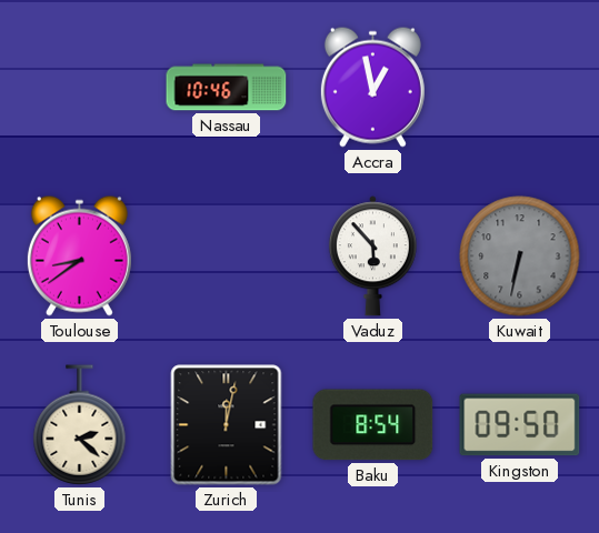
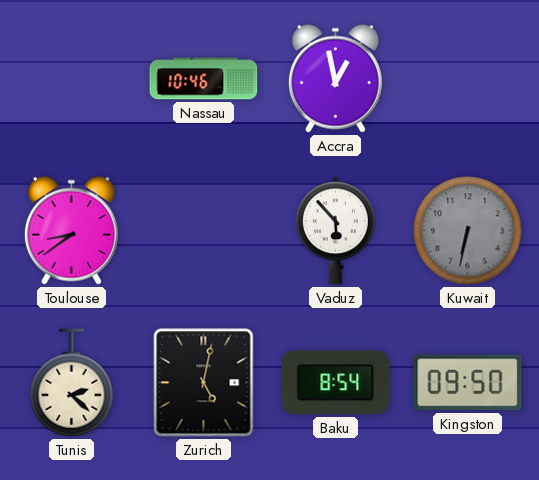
Zurich: 12:02 -> 5:02
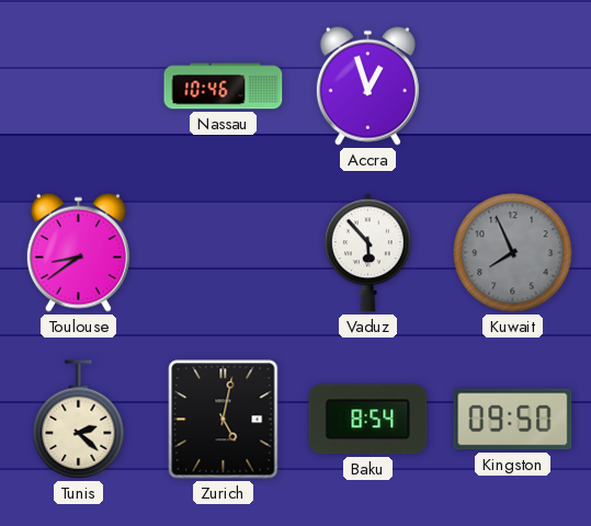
Accra: 12:58 -> 12:57
Kuwait: 6:32 -> 7:56
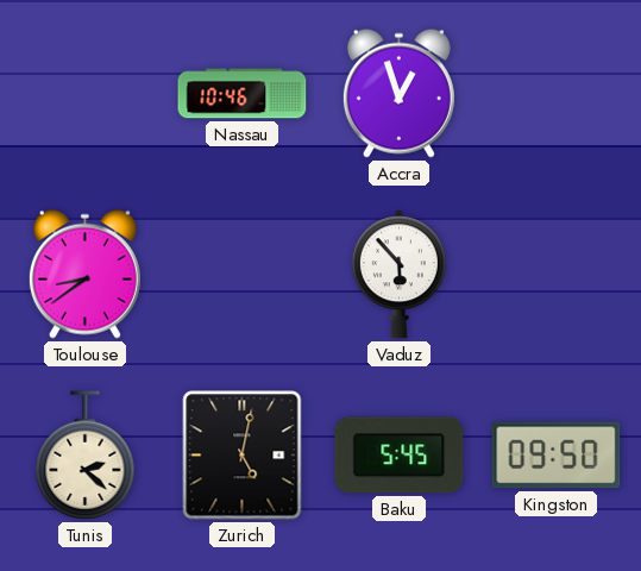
Kuwait: 7:56 -> none
Baku: 8:54 -> 5:45
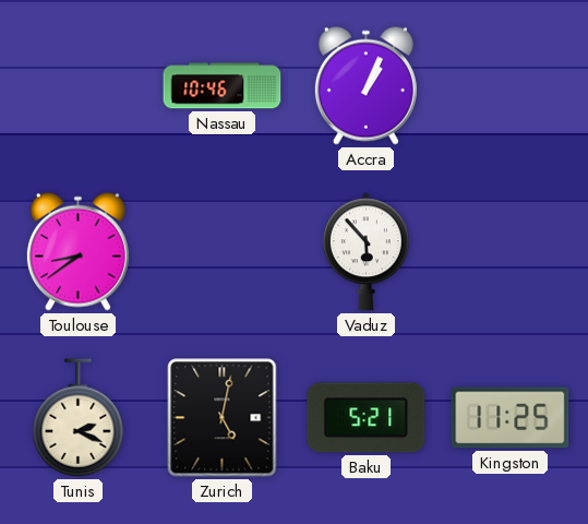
Accra: 12:57 -> 1:04
Tunis: 2:22 -> 2:19
Baku: 5:45 -> 5:21
Kingston: 09:50 -> 11:25
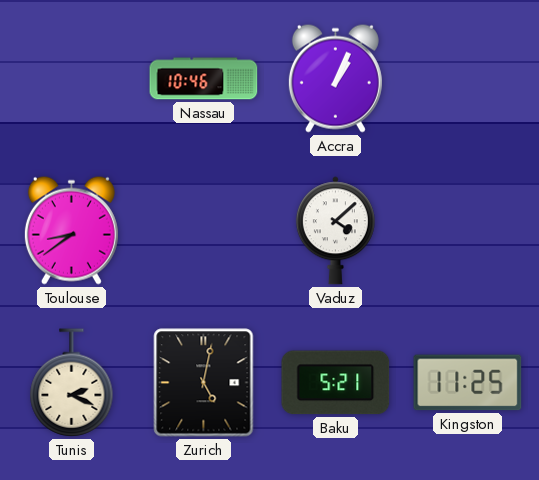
Vaduz: 5:53 -> 4:08
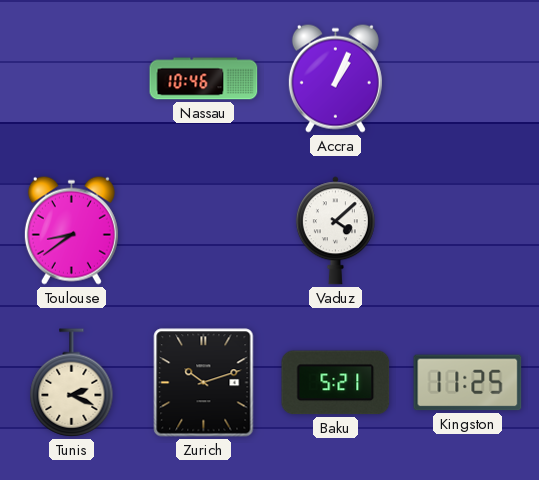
Zurich: 5:02 -> 10:12
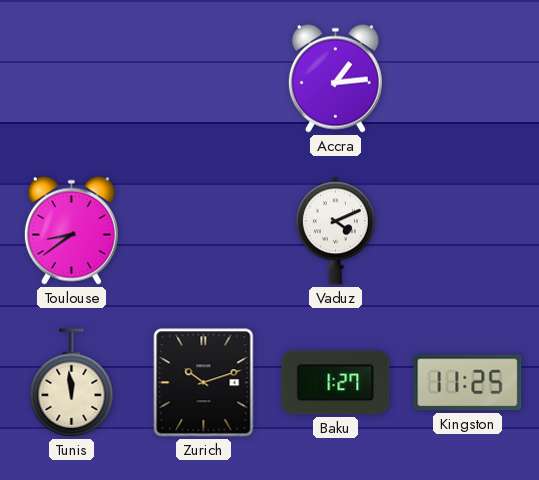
Nassau: 10:46 -> none
Accra: 1:04 -> 1:14
Vaduz: 4:08 -> 4:11
Tunis: 2:19 -> 11:59
Baku: 5:21 -> 1:27
